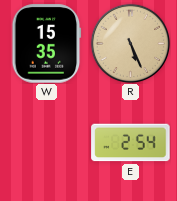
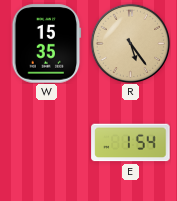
R: 5:26 -> 5:24
E: 2:54 -> 1:54
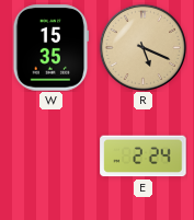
R: 5:24 -> 5:19
E: 1:54 -> 2:24
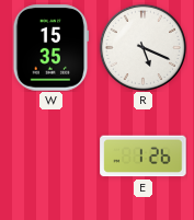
R dial: champagne -> white
E: 2:24 -> 1:26
